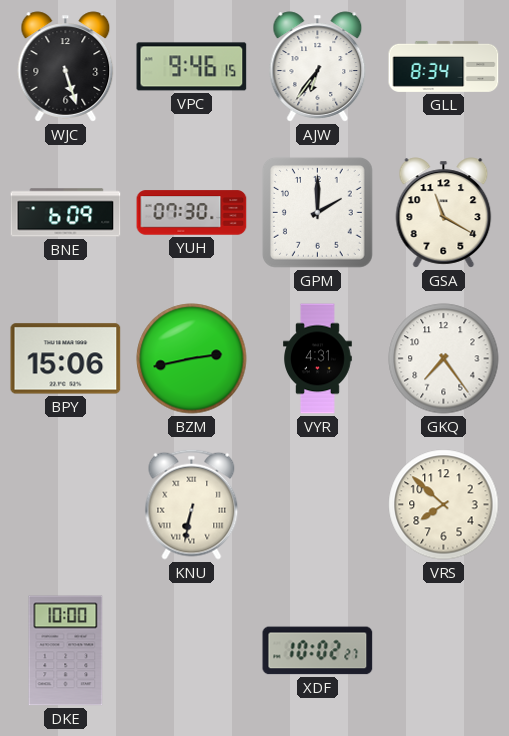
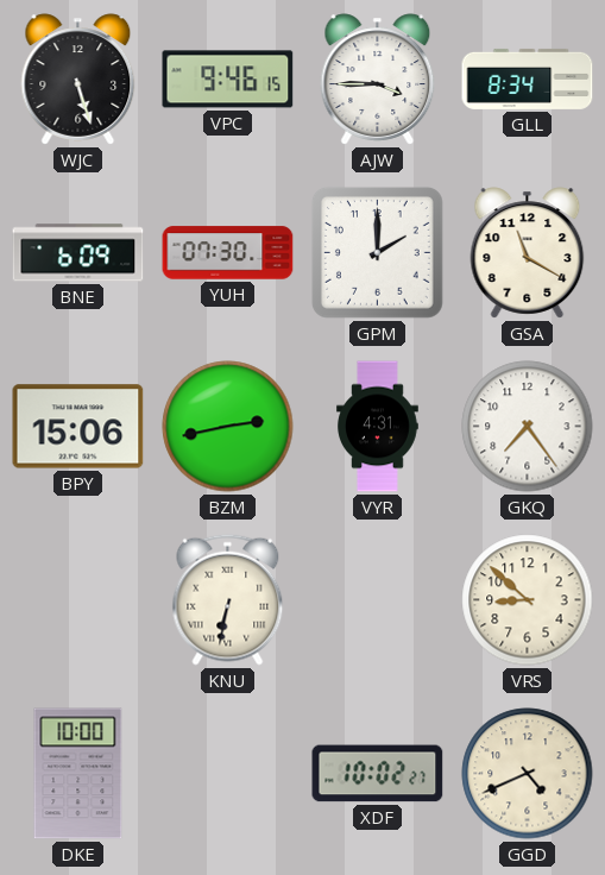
AJW: 6:36 -> 3:45
VRS: 7:52 -> 8:52
GGD: none -> 4:41
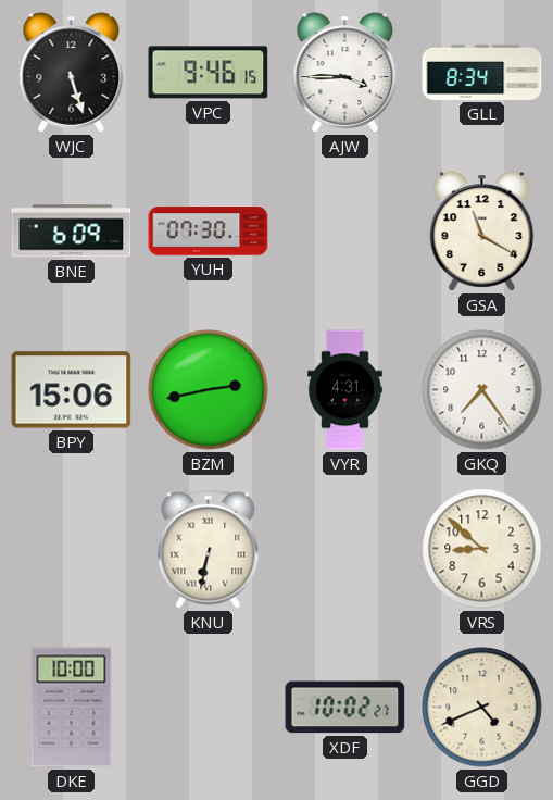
GPM: 2:00 -> none
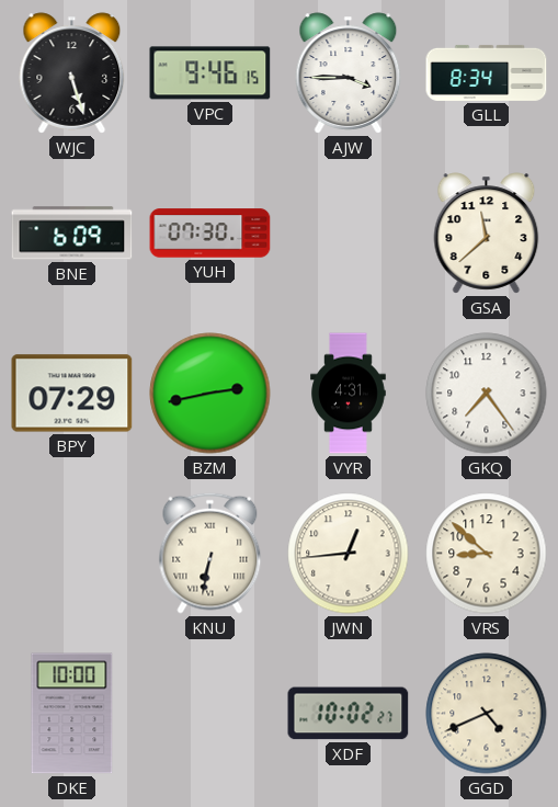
GSA: 11:20 -> 11:38
BPY: 15:06 -> 07:29
JWN: none -> 12:44
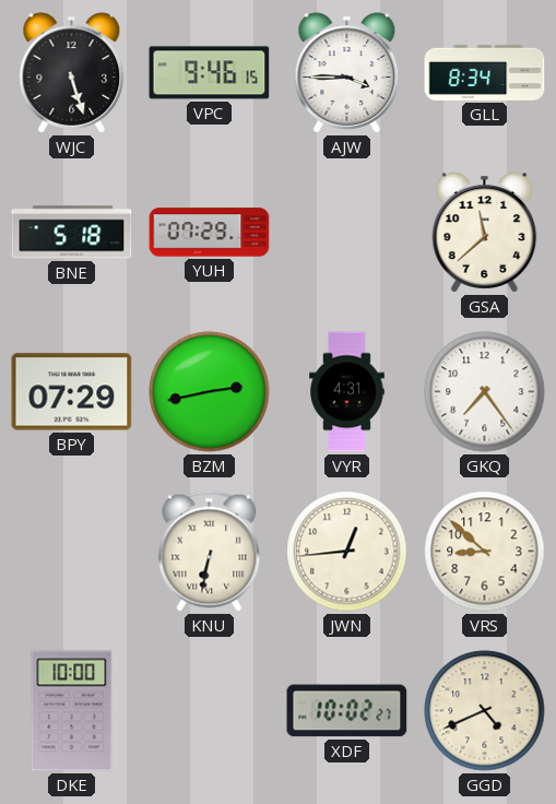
BNE: 6:09 -> 5:18
YUH: 07:30 -> 07:29
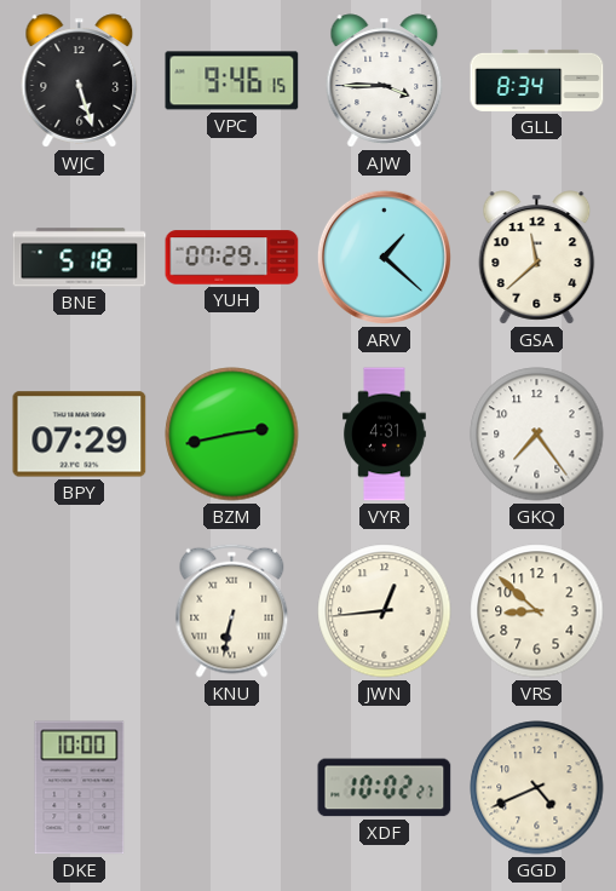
ARV: none -> 1:22
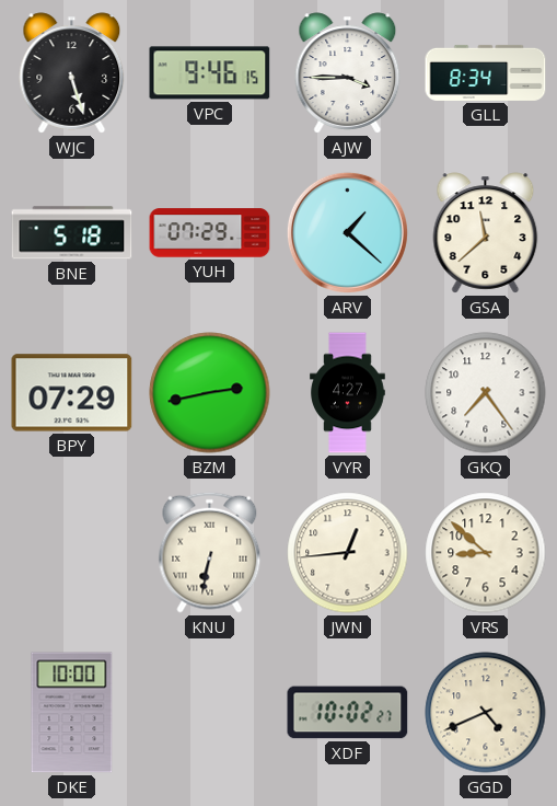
VYR: 4:31 -> 4:27
